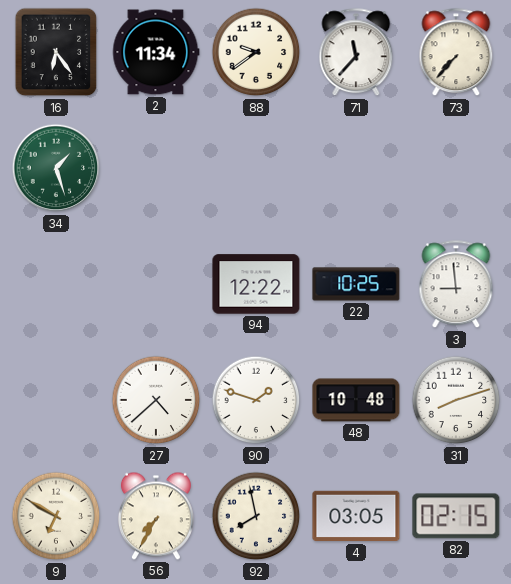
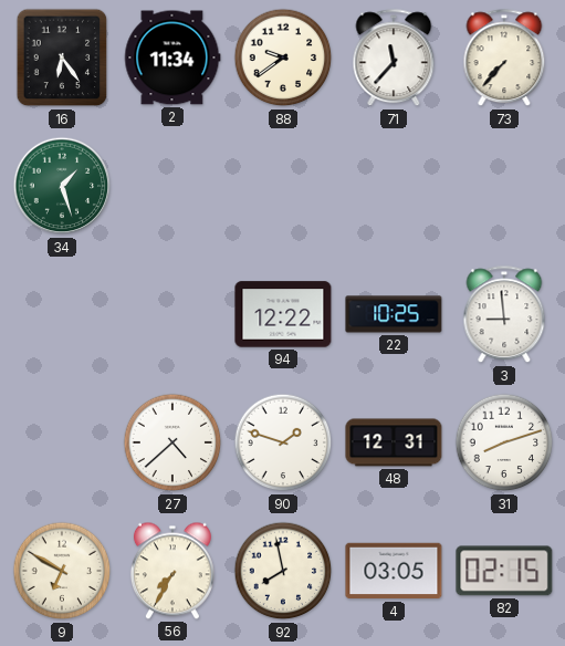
48: 10:48 -> 12:31
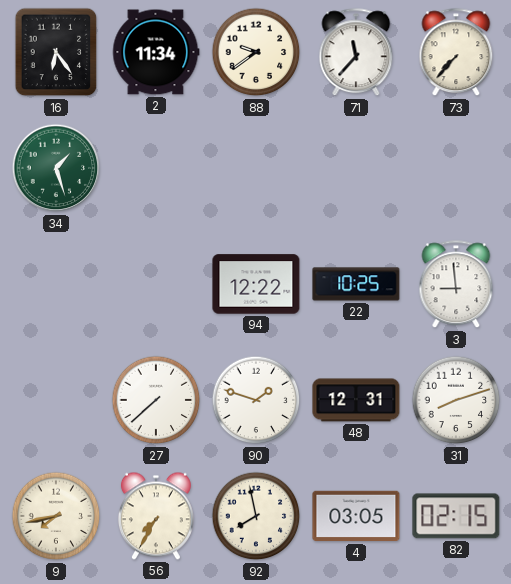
27: 4:38 -> 7:38
9: 6:50 -> 7:43
